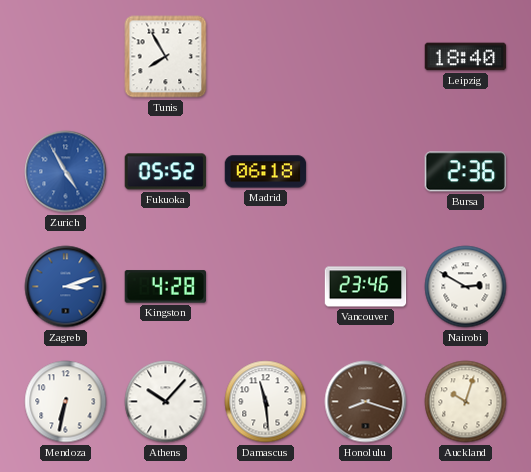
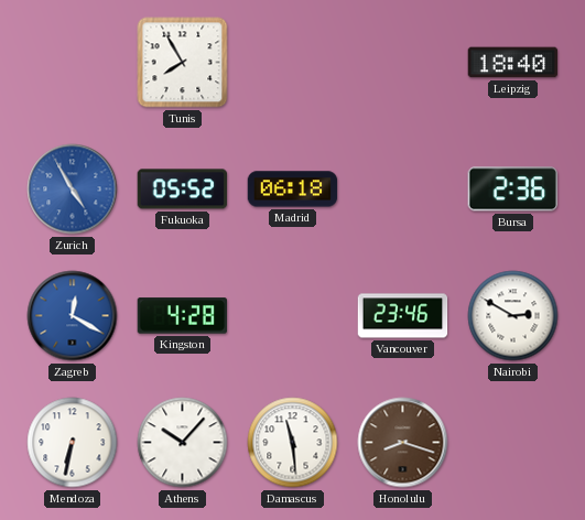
Zagreb: 3:12 -> 12:20
Auckland: 10:03 -> none
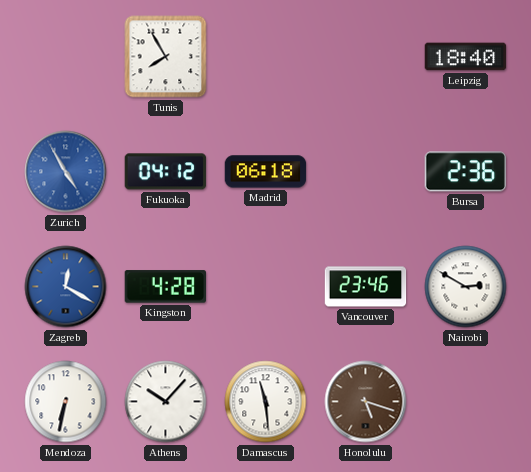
Fukuoka: 05:52 -> 04:12
Honolulu: 8:18 -> 5:18
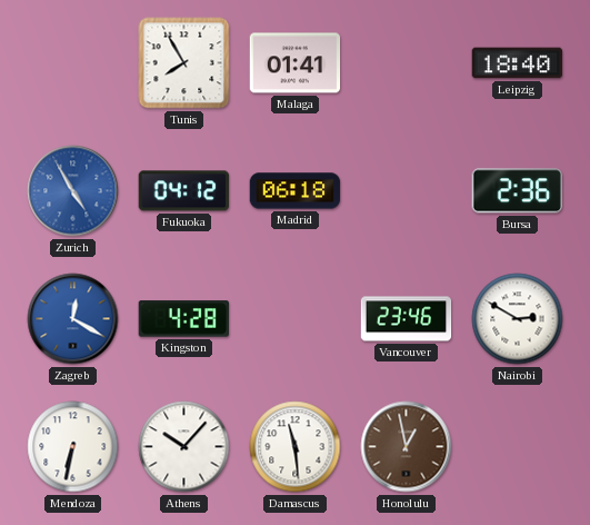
Malaga: none -> 01:41
Honolulu: 5:18 -> 12:58
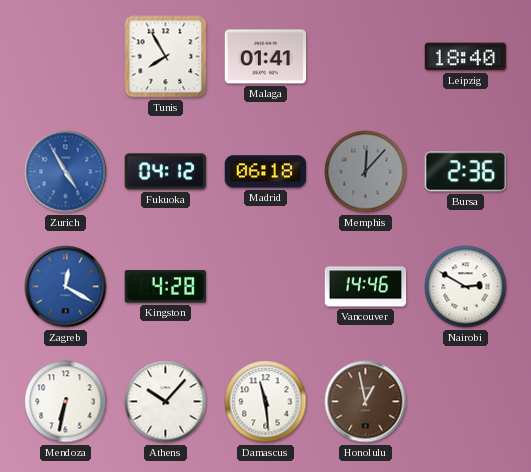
Memphis: none -> 12:07
Vancouver: 23:46 -> 14:46
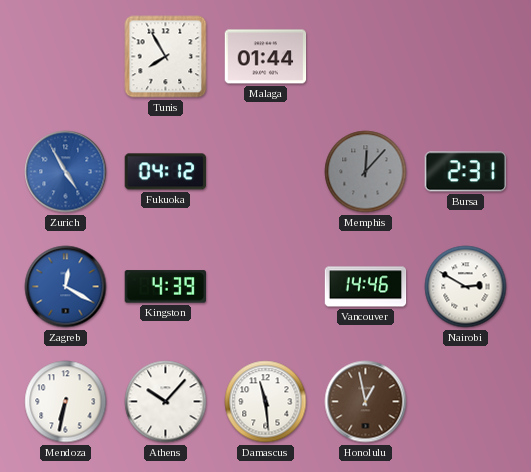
Malaga: 01:41 -> 01:44
Leipzig: 18:40 -> none
Madrid: 06:18 -> none
Bursa: 2:36 -> 2:31
Kingston: 4:28 -> 4:39
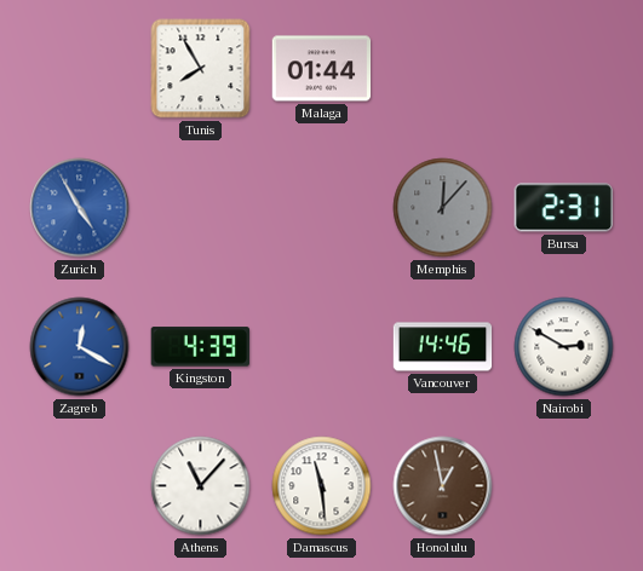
Fukuoka: 04:12 -> none
Mendoza: 6:32 -> none
Athens: 10:07 -> 11:07
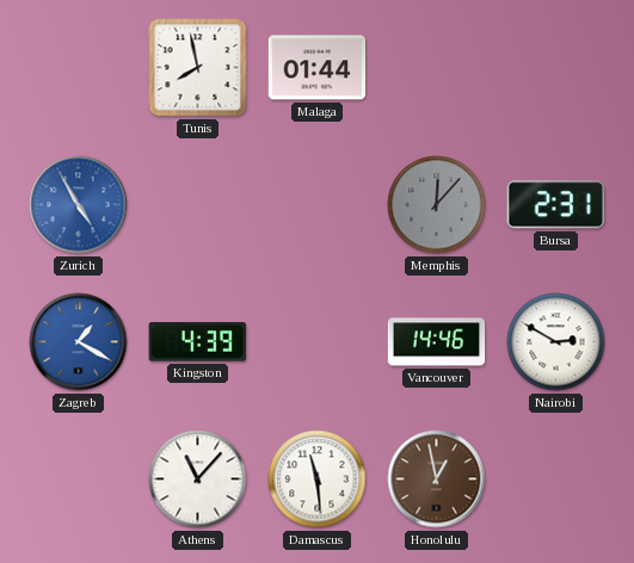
Tunis: 7:55 -> 7:58
Zagreb: 12:20 -> 1:20
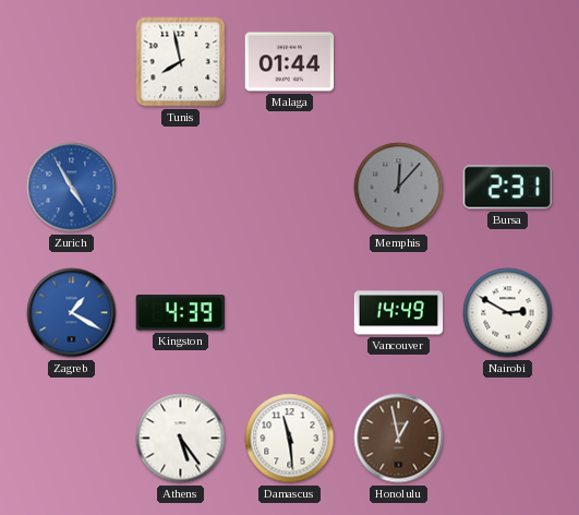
Vancouver: 14:46 -> 14:49
Athens: 11:07 -> 5:24
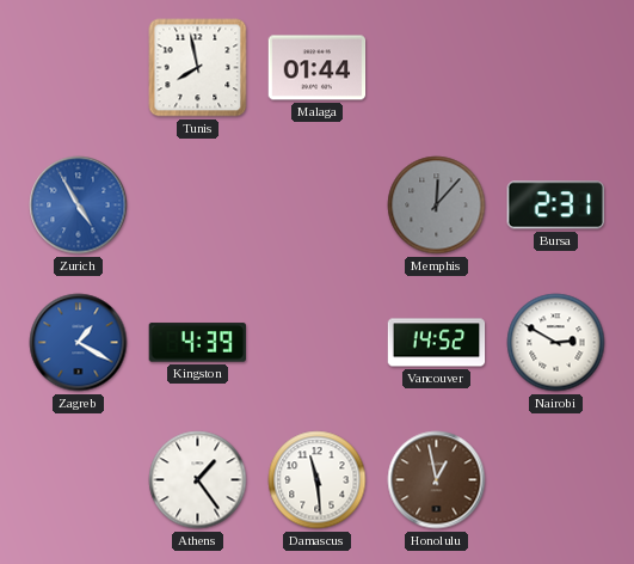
Vancouver: 14:49 -> 14:52
Athens: 5:24 -> 1:24
